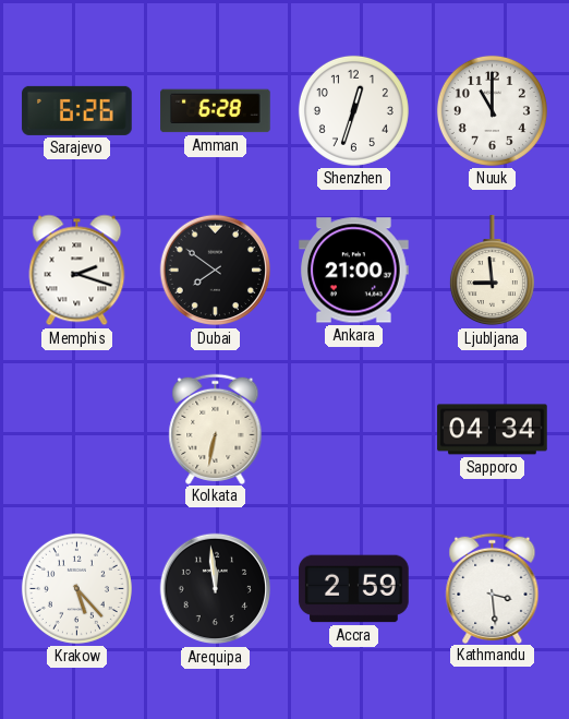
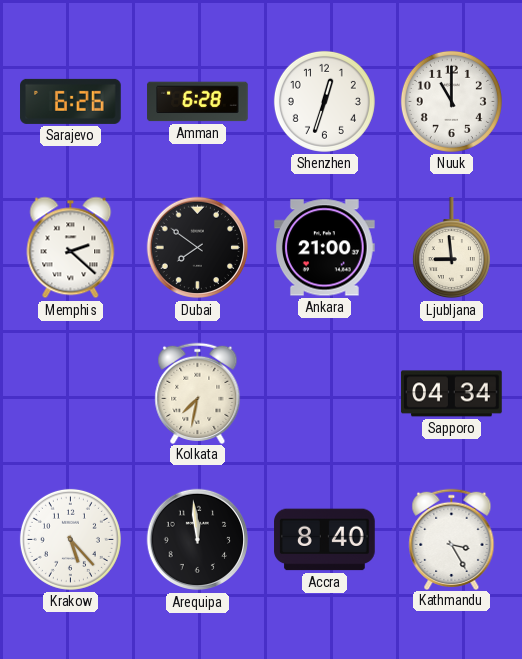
Memphis: 2:18 -> 2:22
Kolkata: 6:32 -> 7:32
Accra: 2:59 -> 8:40
Kathmandu: 3:29 -> 3:25
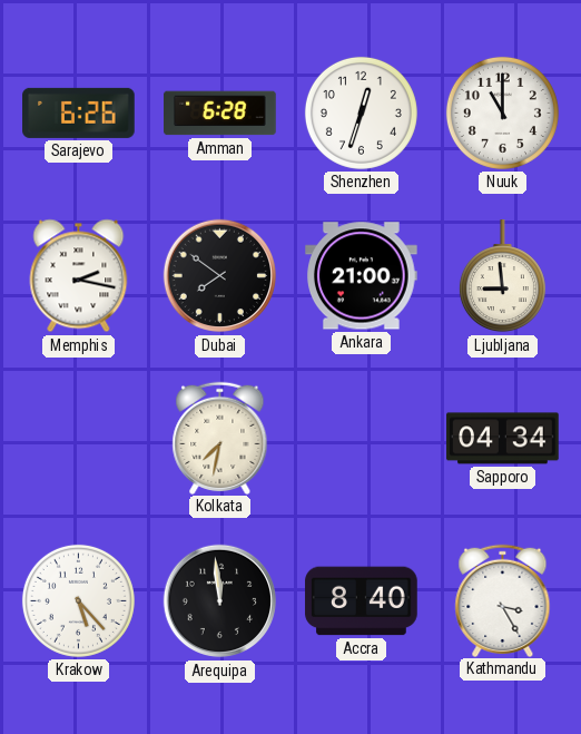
Memphis: 2:22 -> 2:17
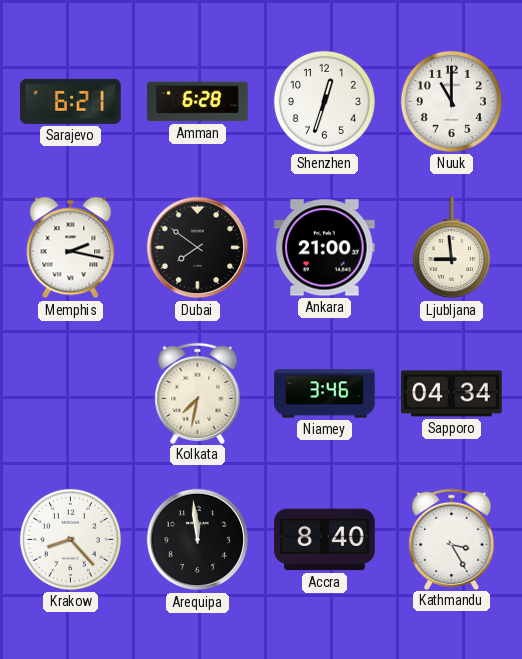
Sarajevo: 6:26 -> 6:21
Niamey: none -> 3:46
Krakow: 5:23 -> 8:23
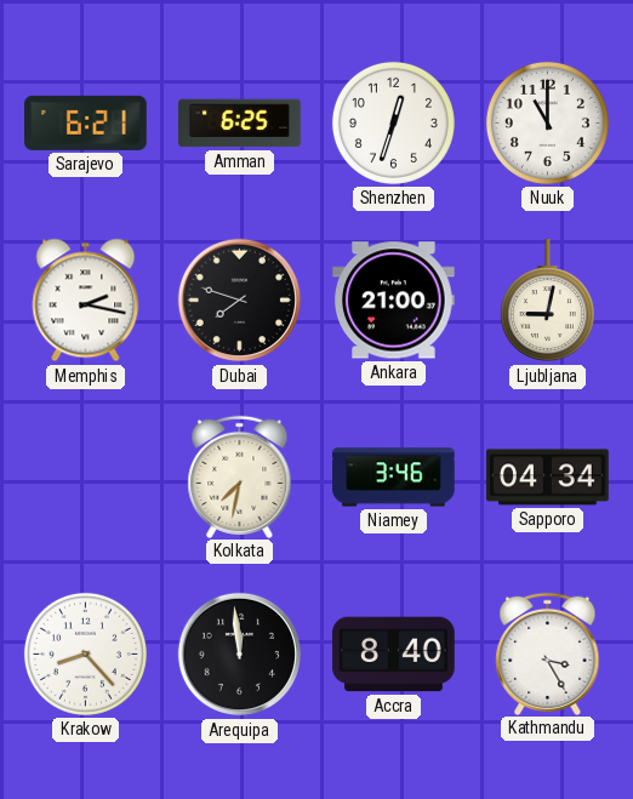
Amman: 6:28 -> 6:25
Dubai: 7:51 -> 7:48
Ljubljana: 8:59 -> 9:02
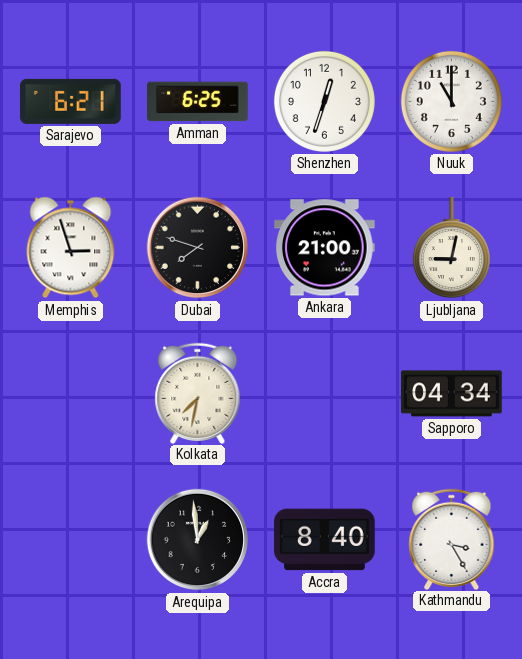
Memphis: 2:17 -> 2:57
Niamey: 3:46 -> none
Krakow: 8:23 -> none
Arequipa: 11:59 -> 12:59
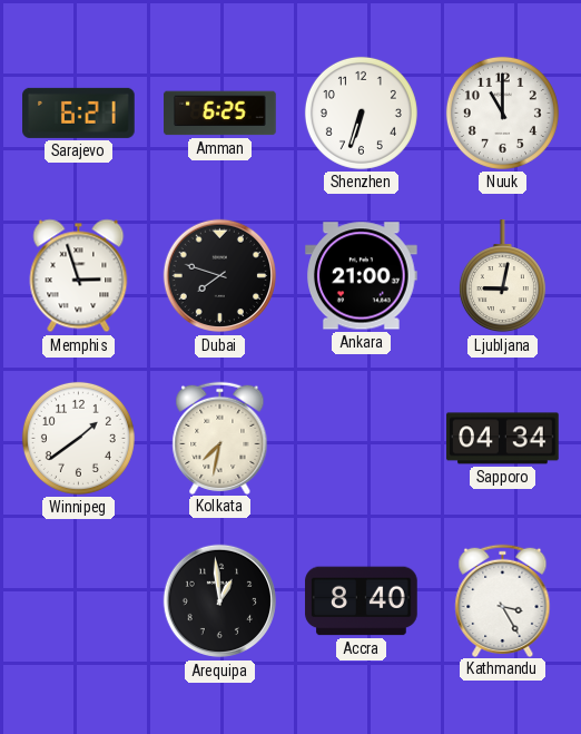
Shenzhen: 12:33 -> 6:33
Winnipeg: none -> 1:39
